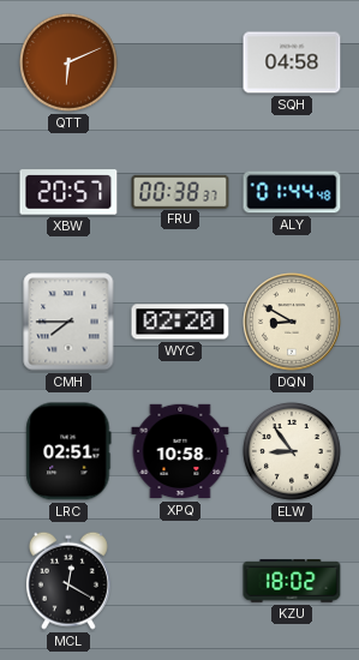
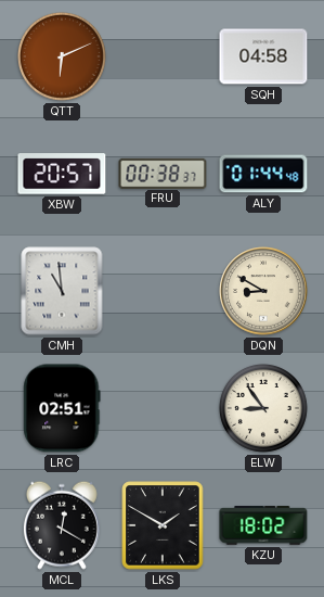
CMH: 7:45 -> 10:59
WYC: 02:20 -> none
XPQ: 10:58 -> none
LKS: none -> 1:50
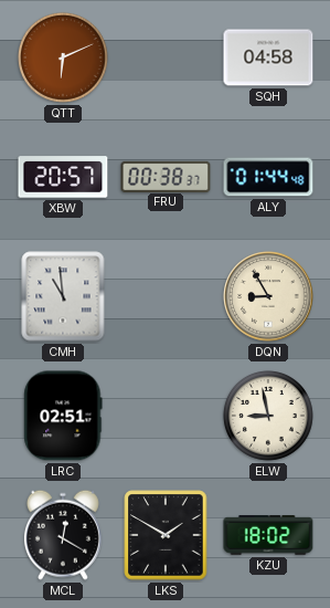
DQN: 8:50 -> 8:55
ELW: 8:54 -> 8:58
